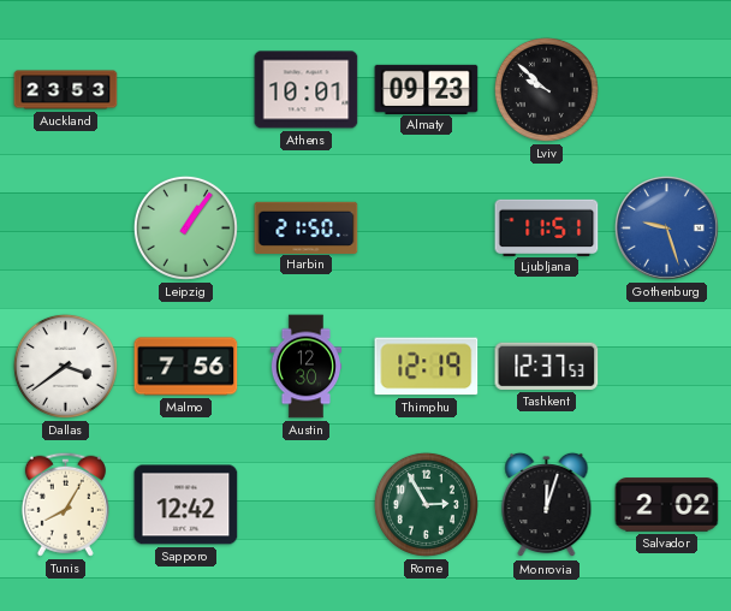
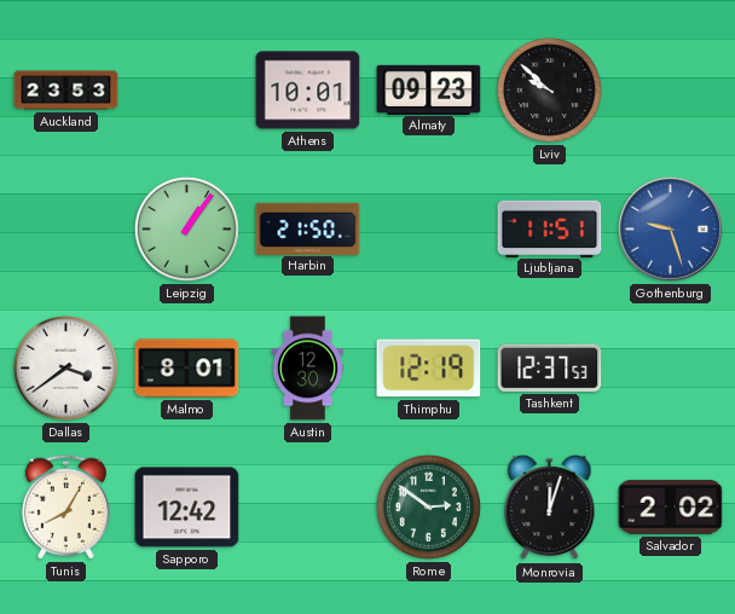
Malmo: 7:56 -> 8:01
Rome: 2:55 -> 2:51
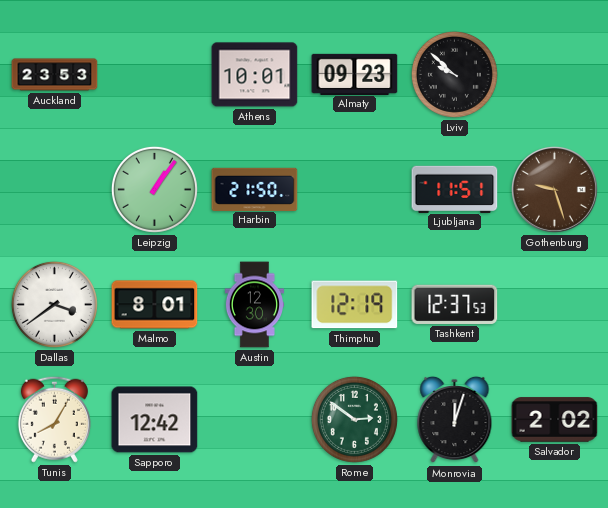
Gothenburg dial: blue -> brown
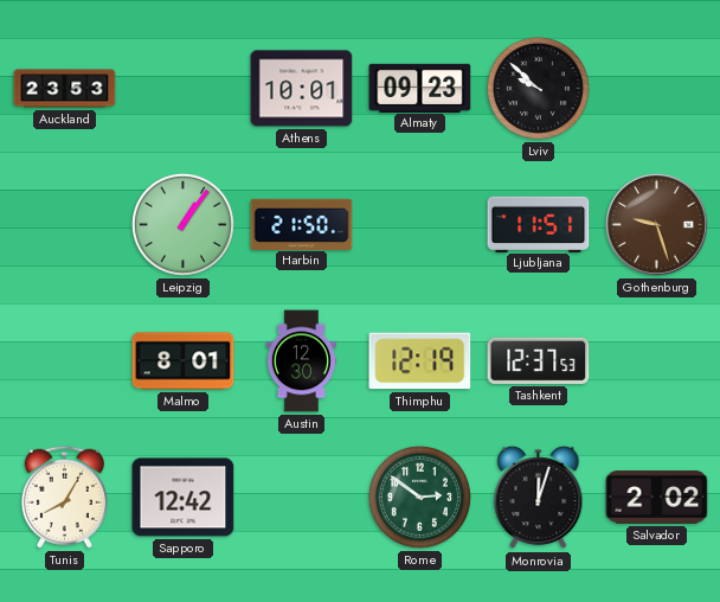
Dallas: 3:39 -> none
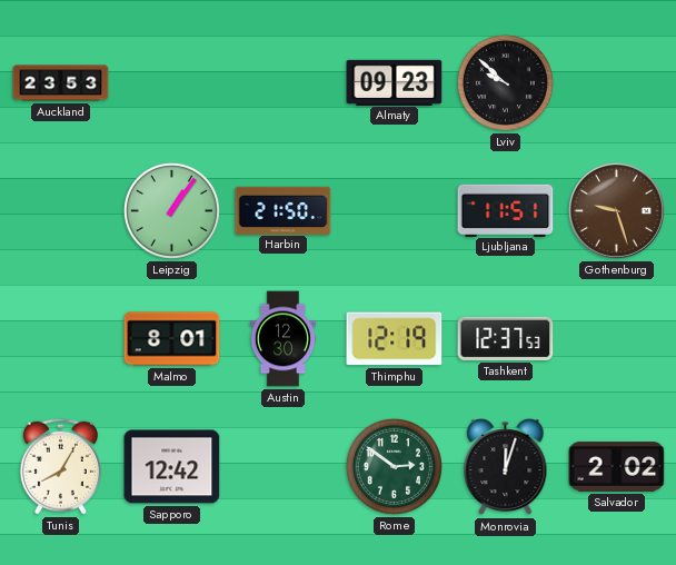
Athens: 10:01 -> none
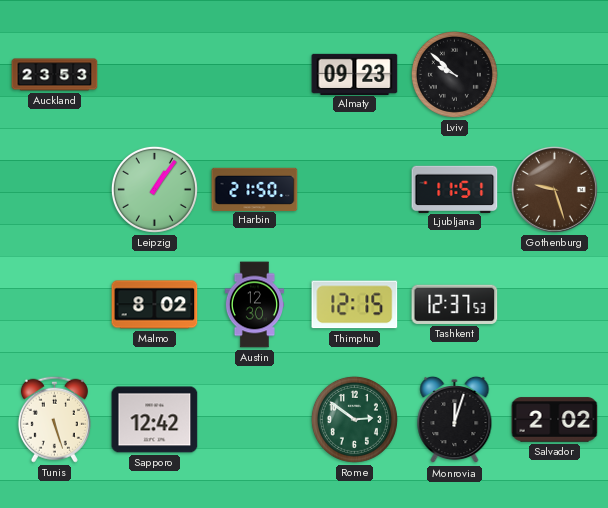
Malmo: 8:01 -> 8:02
Thimphu: 12:19 -> 12:15
Tunis: 8:05 -> 5:27
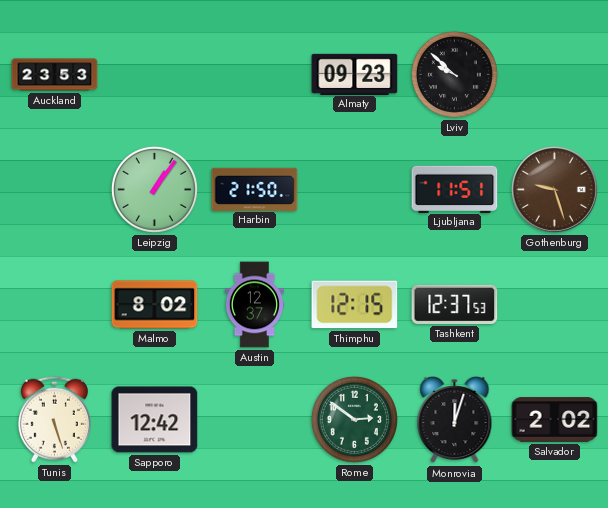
Austin: 12:30 -> 12:37
